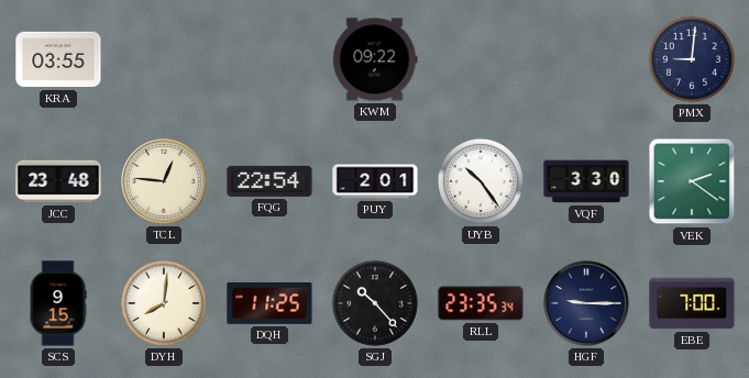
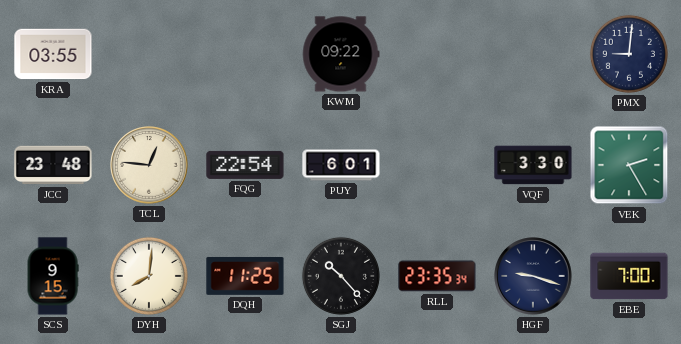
PUY: 2:01 -> 6:01
UYB: 10:24 -> none
VEK: 2:21 -> 2:25
HGF: 9:15 -> 9:18
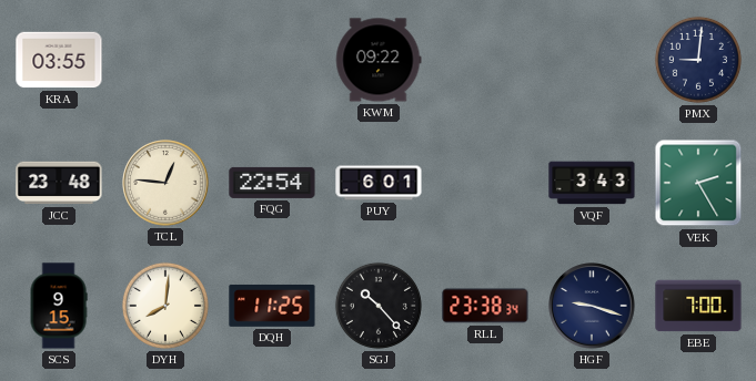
VQF: 3:30 -> 3:43
RLL: 23:35 -> 23:38
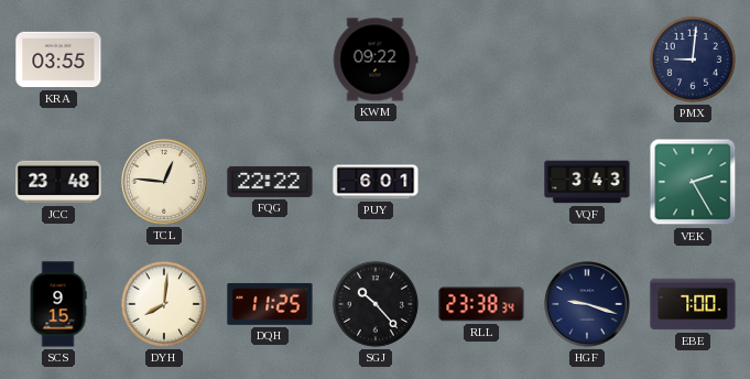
FQG: 22:54 -> 22:22
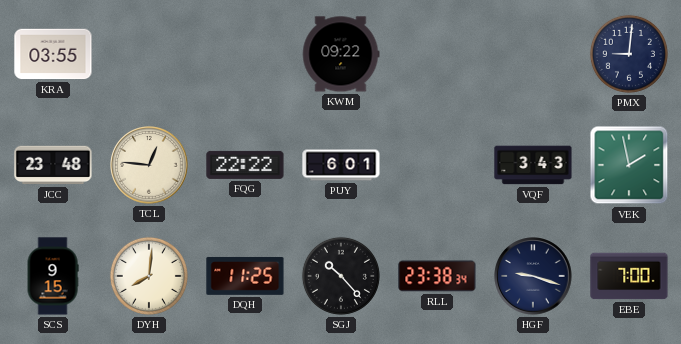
VEK: 2:25 -> 1:58
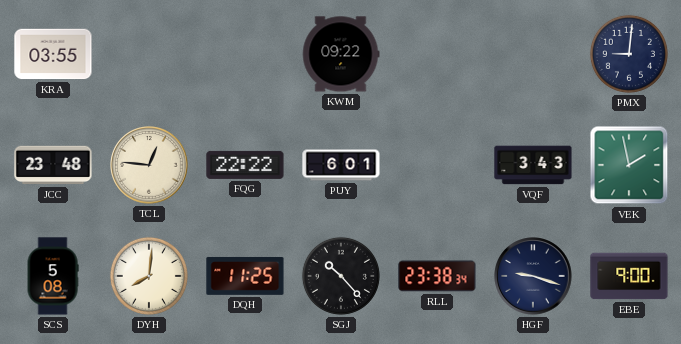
SCS: 9:15 -> 5:08
EBE: 7:00 -> 9:00
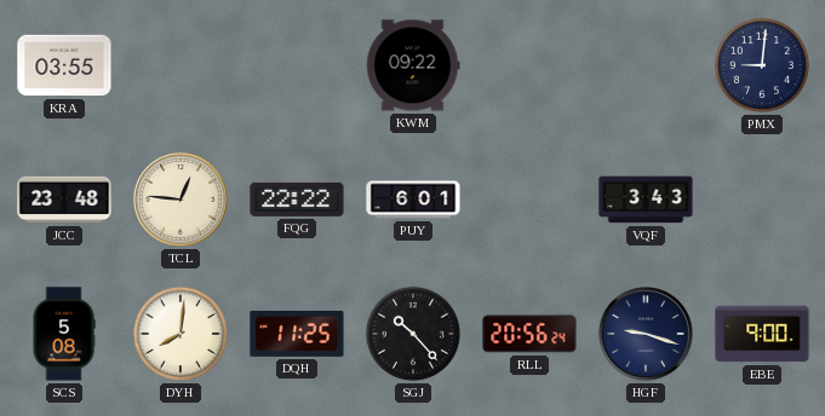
VEK: 1:58 -> none
RLL: 23:38 -> 20:56
